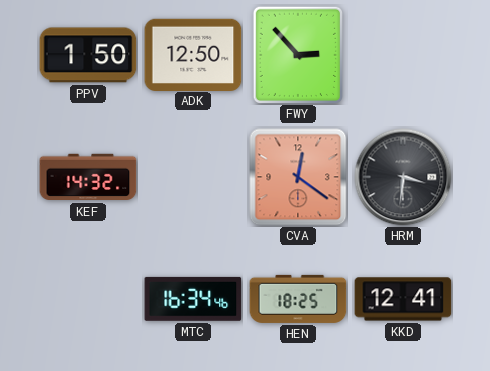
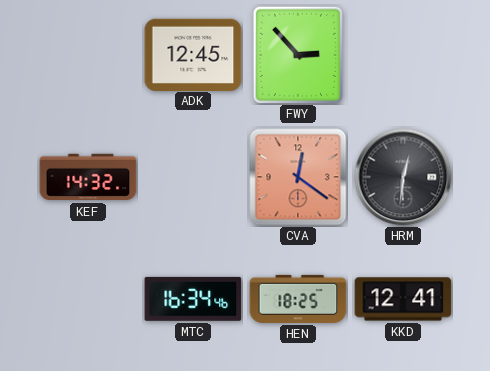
PPV: 1:50 -> none
ADK: 12:50 -> 12:45
HRM: 3:31 -> 12:31
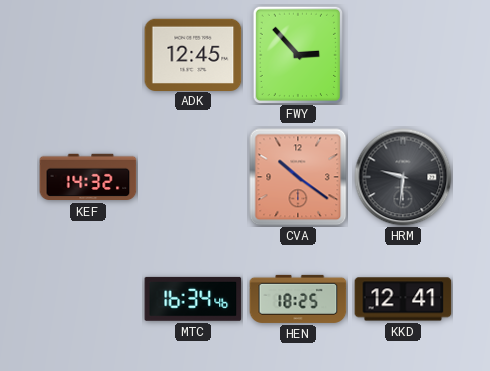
CVA: 12:21 -> 10:21
HRM: 12:31 -> 9:31
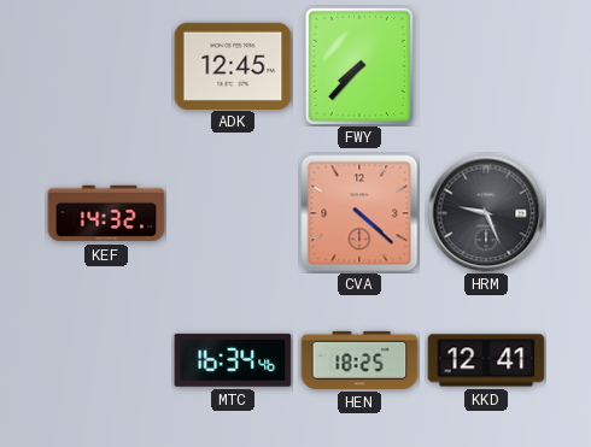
FWY: 2:53 -> 7:37
CVA: 10:21 -> 4:22
HRM: 9:31 -> 9:26
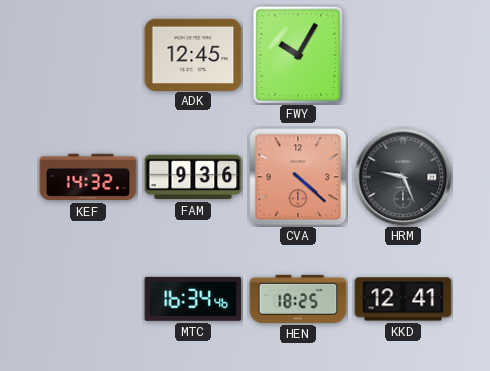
FWY: 7:37 -> 10:05
FAM: none -> 9:36
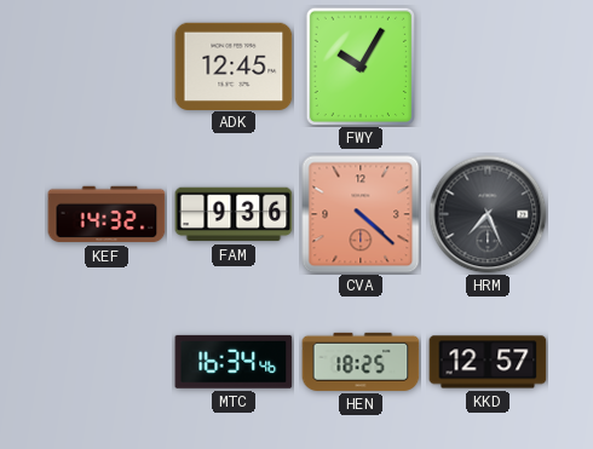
HRM: 9:26 -> 7:26
KKD: 12:41 -> 12:57
